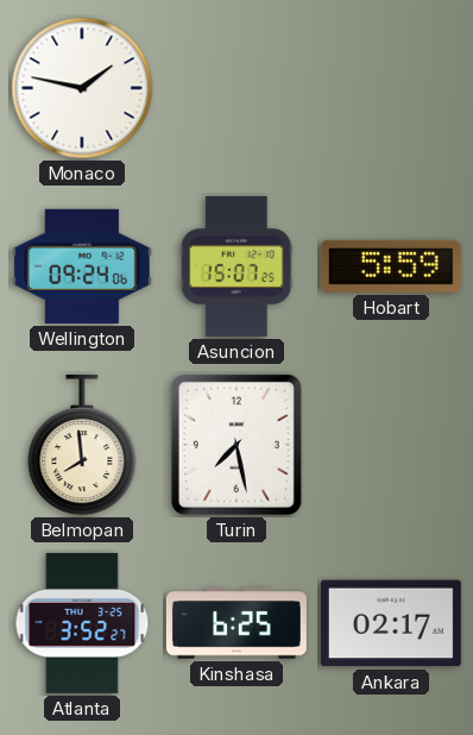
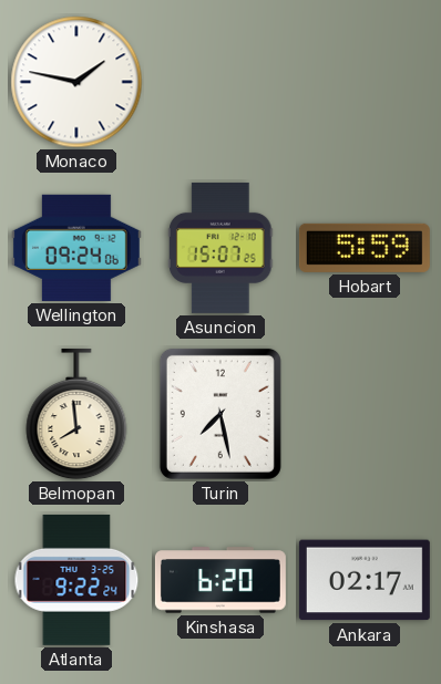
Atlanta: 3:52 -> 9:22
Kinshasa: 6:25 -> 6:20
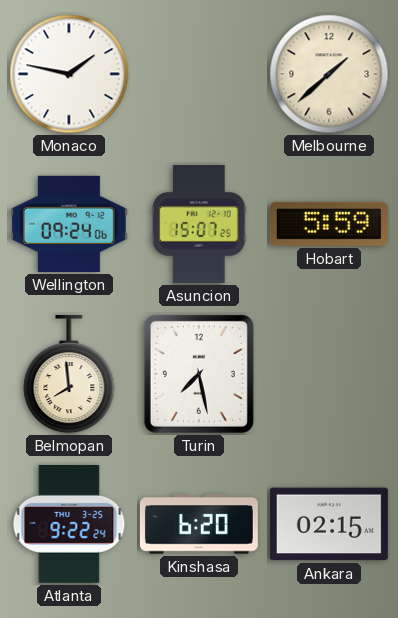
Melbourne: none -> 1:38
Ankara: 02:17 -> 02:15
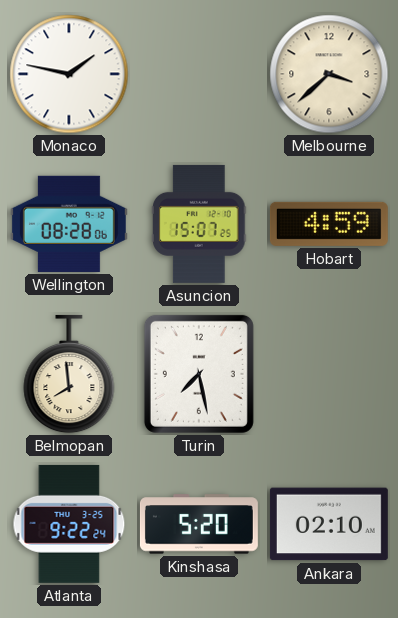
Melbourne: 1:38 -> 3:38
Wellington: 09:24 -> 08:28
Hobart: 5:59 -> 4:59
Kinshasa: 6:20 -> 5:20
Ankara: 02:15 -> 02:10
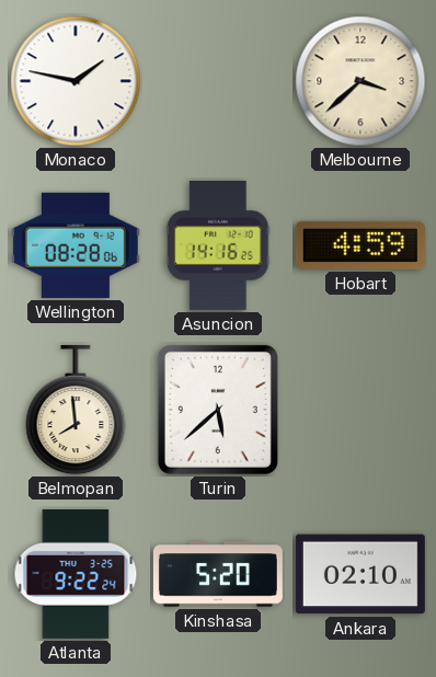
Asuncion: 15:07 -> 14:16
Turin: 7:28 -> 5:38
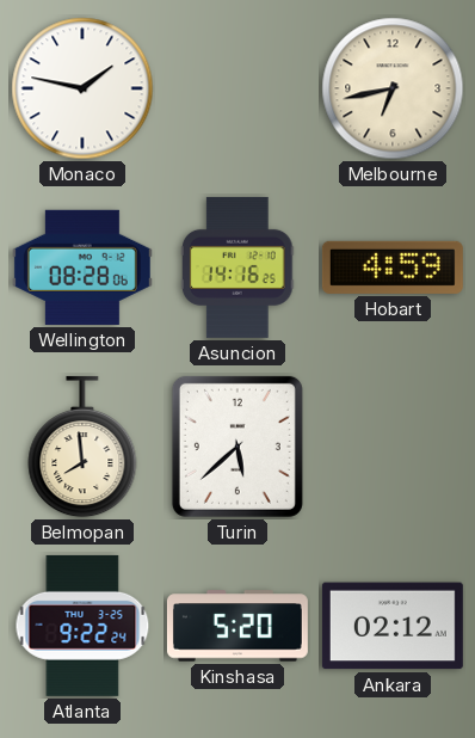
Melbourne: 3:38 -> 6:43
Ankara: 02:10 -> 02:12
